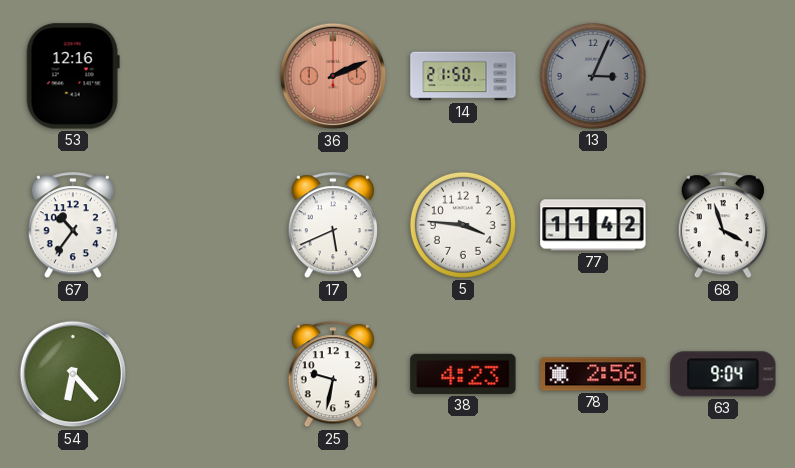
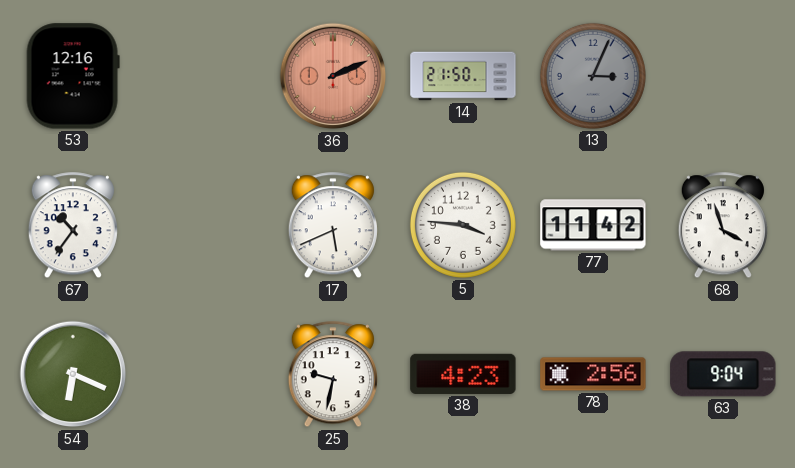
54: 6:23 -> 6:19
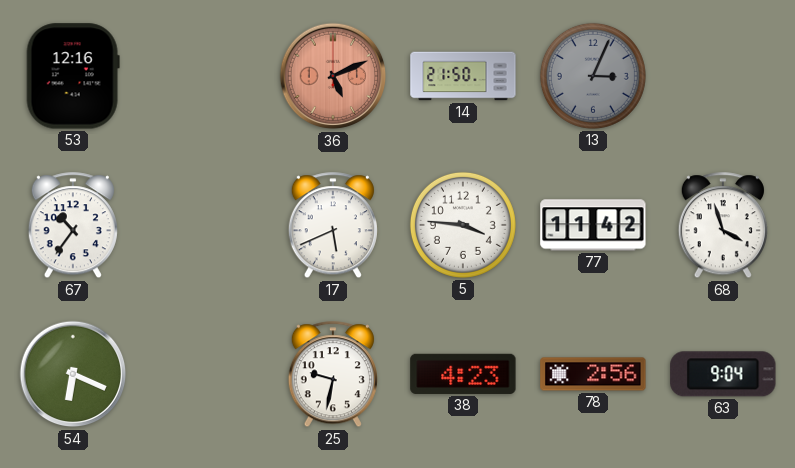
36: 2:11 -> 5:11
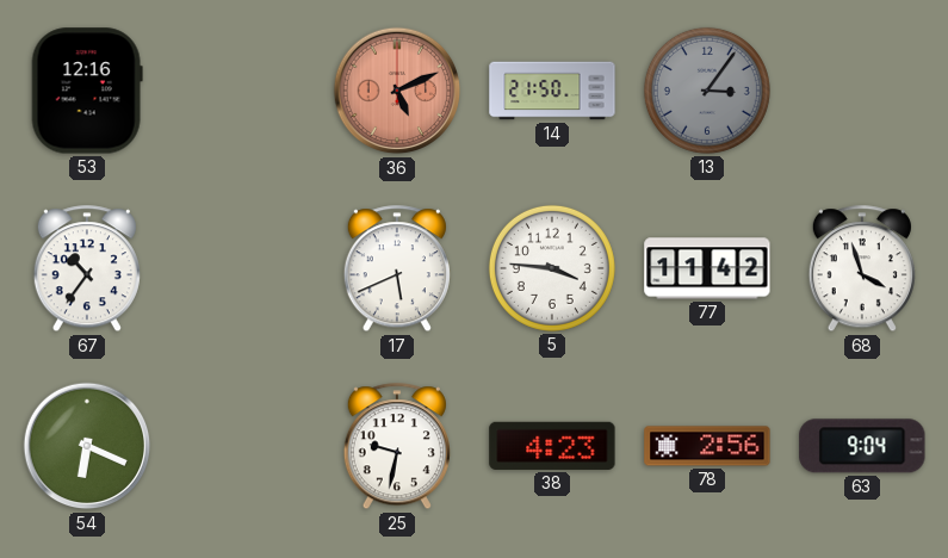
13: 3:04 -> 3:06
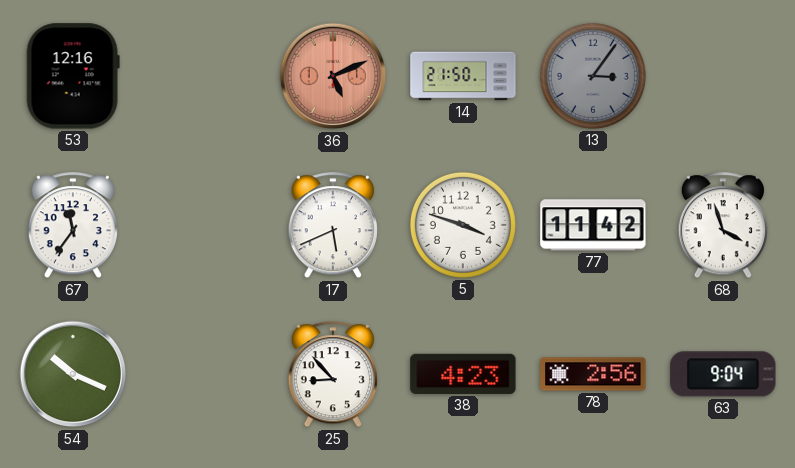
67: 10:36 -> 11:36
5: 3:46 -> 3:48
54: 6:19 -> 10:19
25: 9:32 -> 8:53
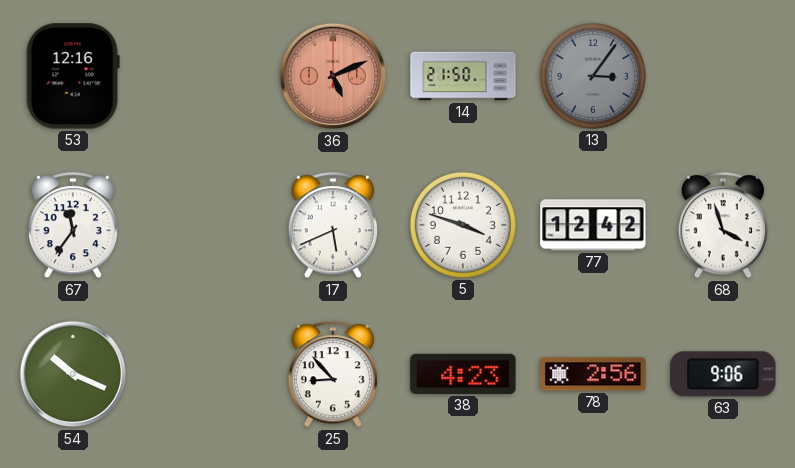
77: 11:42 -> 12:42
63: 9:04 -> 9:06
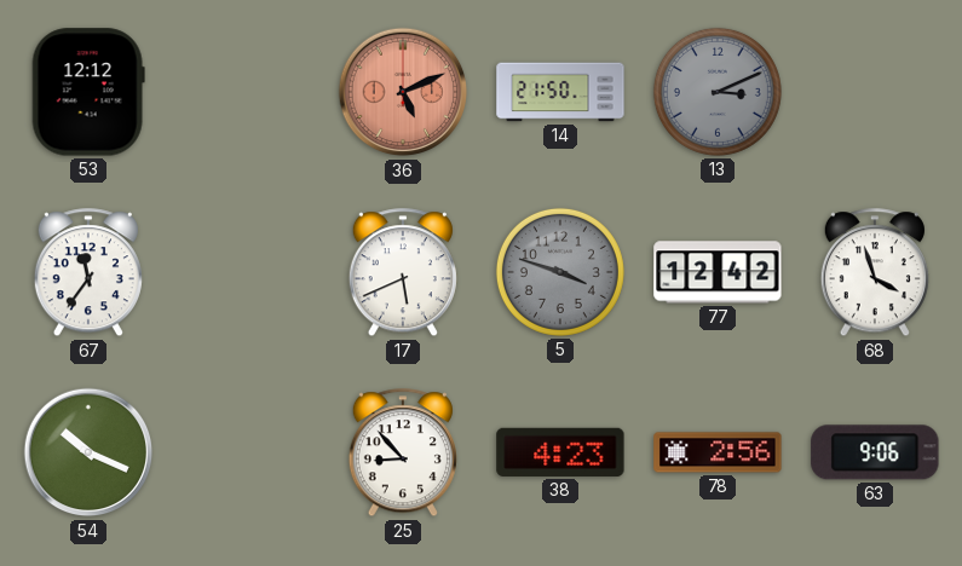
53: 12:16 -> 12:12
13: 3:06 -> 3:11
5 dial: white -> grey
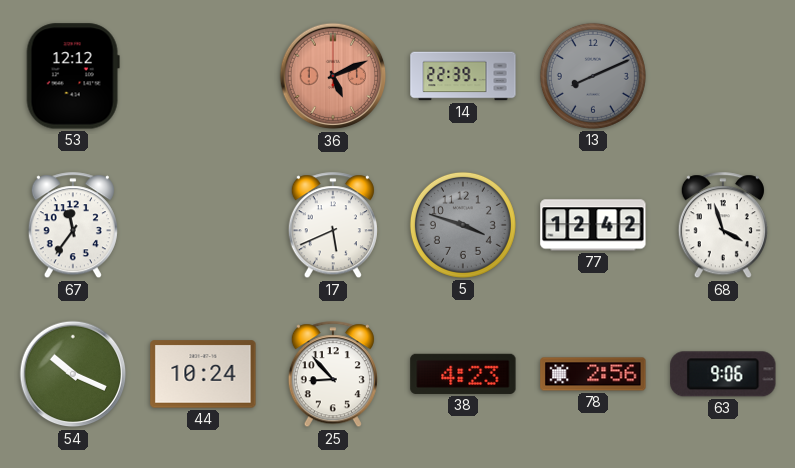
14: 21:50 -> 22:39
13: 3:11 -> 8:11
44: none -> 10:24
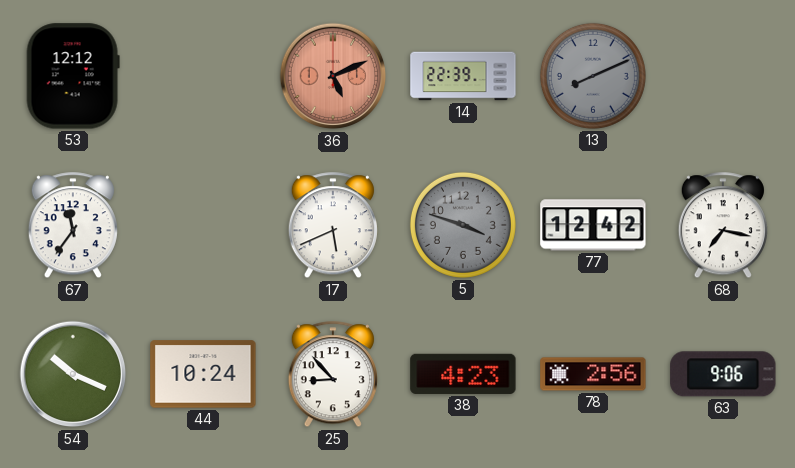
68: 3:57 -> 7:17
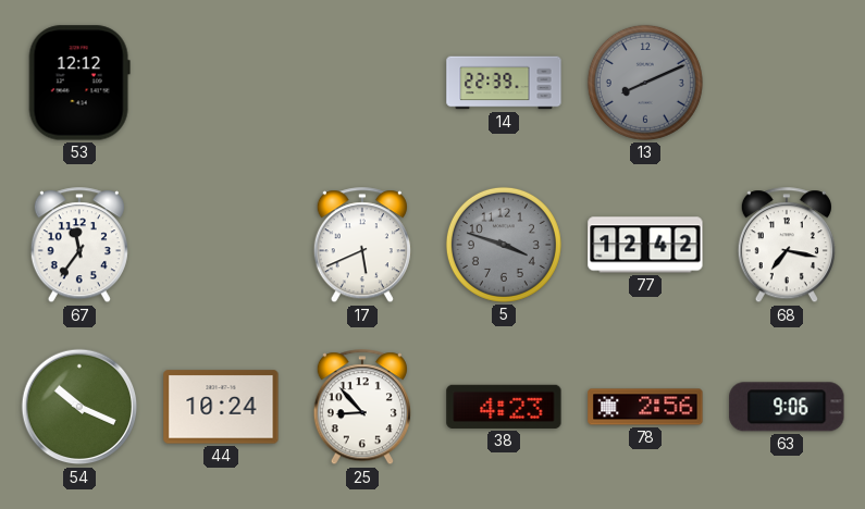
36: 5:11 -> none
